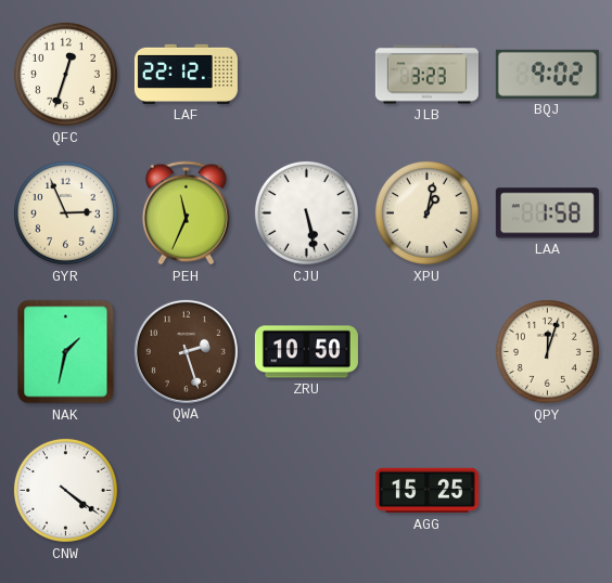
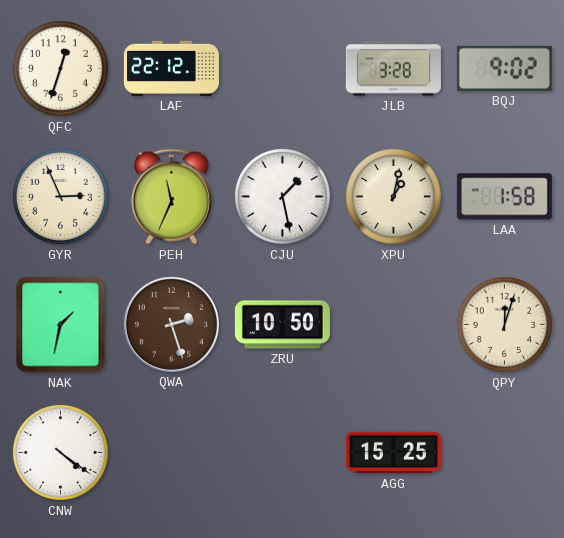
JLB: 3:23 -> 3:28
CJU: 5:28 -> 1:28
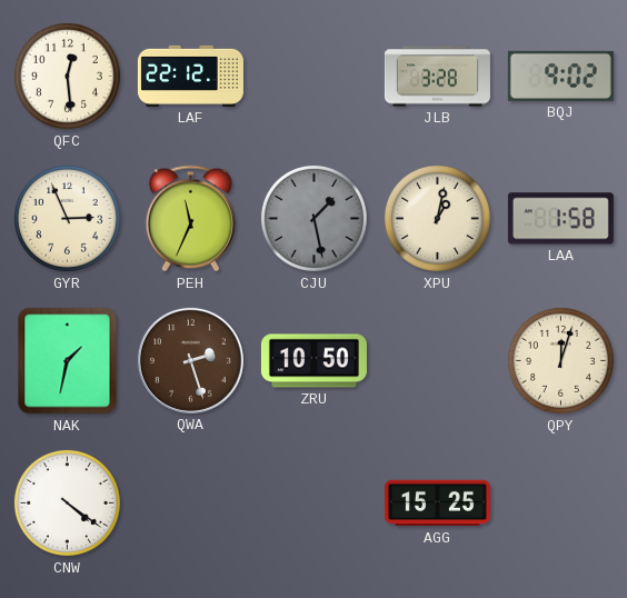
QFC: 12:33 -> 12:29
CJU dial: white -> grey
